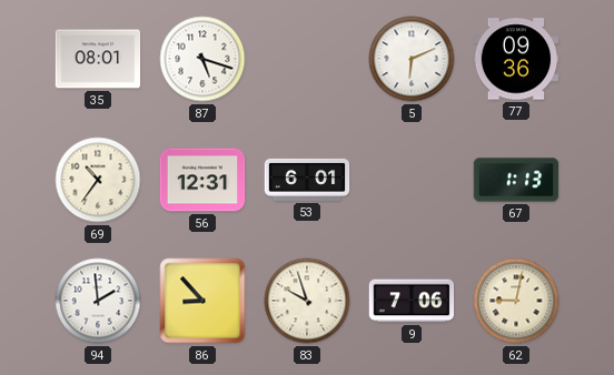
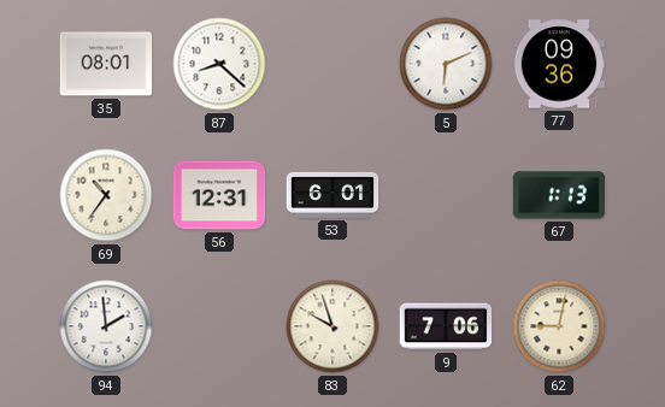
87: 5:18 -> 8:22
86: 8:53 -> none
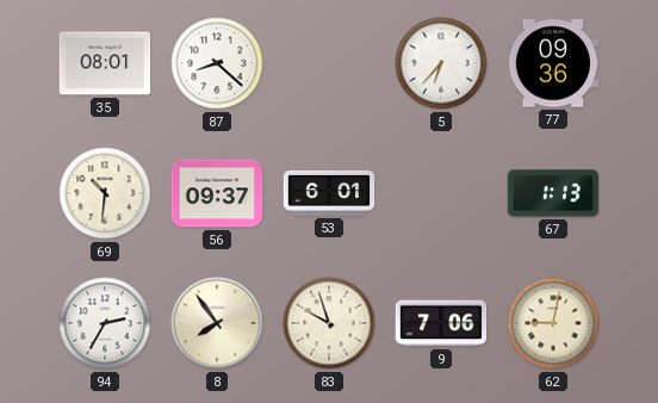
5: 6:11 -> 6:37
69: 10:36 -> 10:31
56: 12:31 -> 09:37
94: 1:59 -> 2:35
8: none -> 7:54
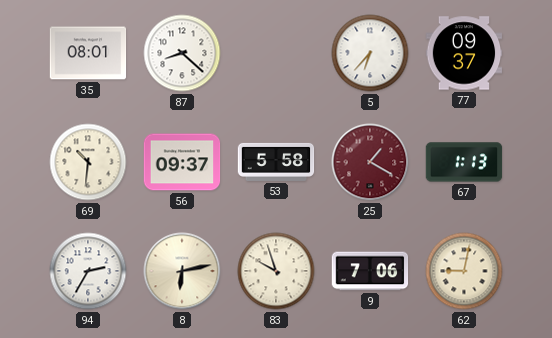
77: 09:36 -> 09:37
53: 6:01 -> 5:58
25: none -> 1:20
8: 7:54 -> 6:13
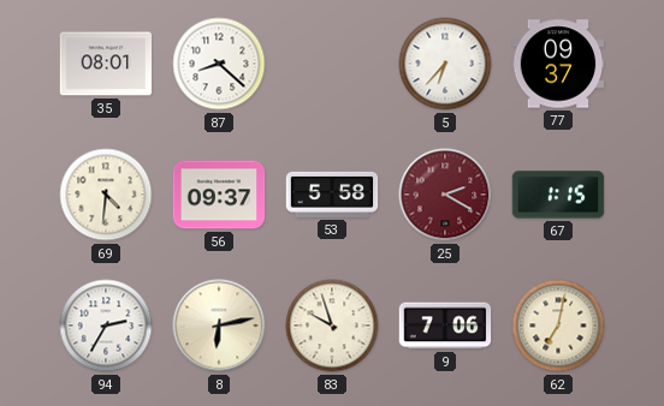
69: 10:31 -> 4:31
25: 1:20 -> 2:20
67: 1:13 -> 1:15
62: 9:02 -> 7:02
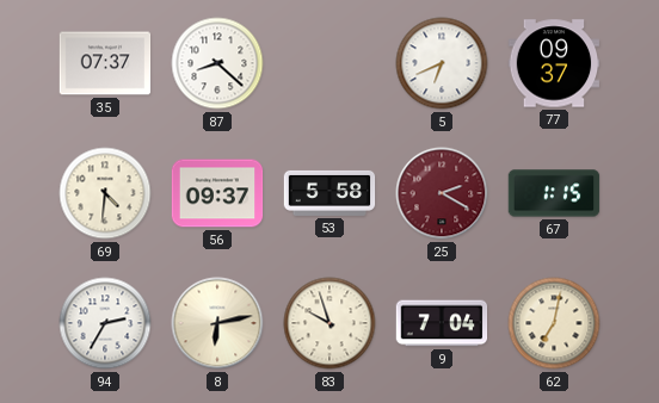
35: 08:01 -> 07:37
5: 6:37 -> 6:41
9: 7:06 -> 7:04
